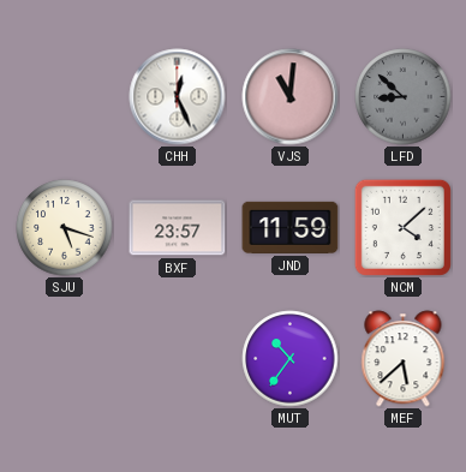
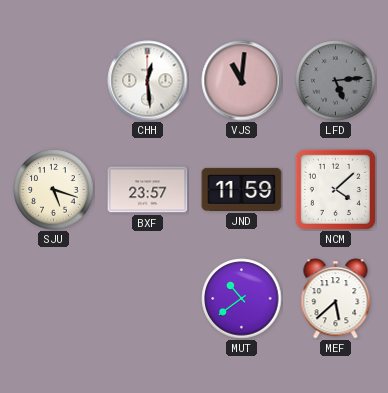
CHH: 12:26 -> 12:29
LFD: 8:52 -> 5:14
MUT: 10:36 -> 10:39
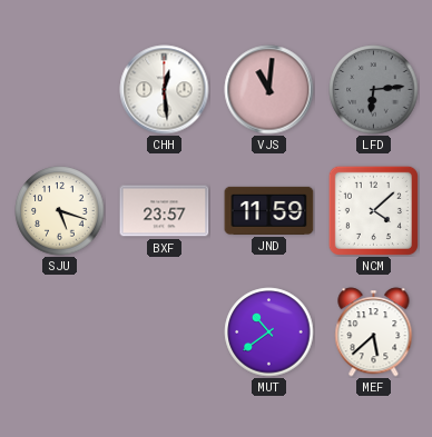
LFD: 5:14 -> 6:14
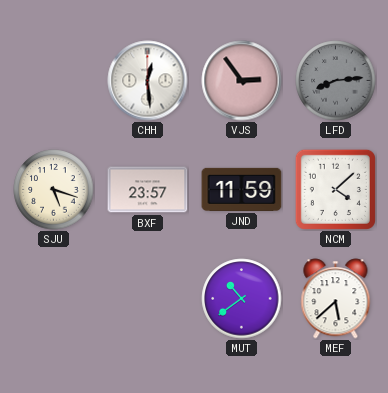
VJS: 11:01 -> 2:54
LFD: 6:14 -> 8:14
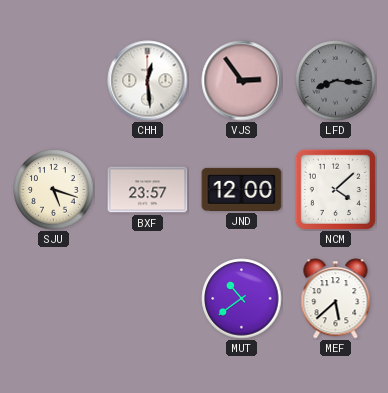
LFD: 8:14 -> 8:16
JND: 11:59 -> 12:00
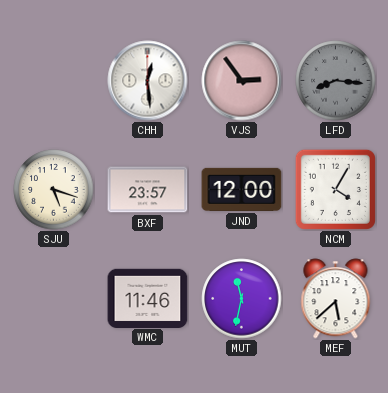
NCM: 4:08 -> 4:05
WMC: none -> 11:46
MUT: 10:39 -> 11:32
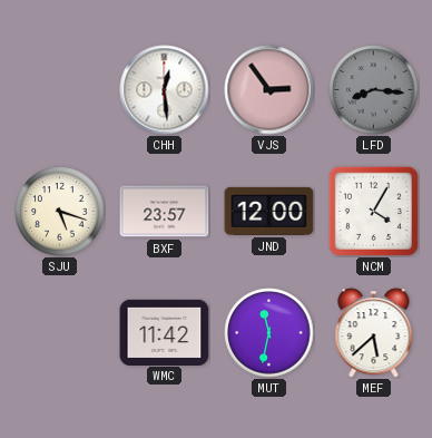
WMC: 11:46 -> 11:42
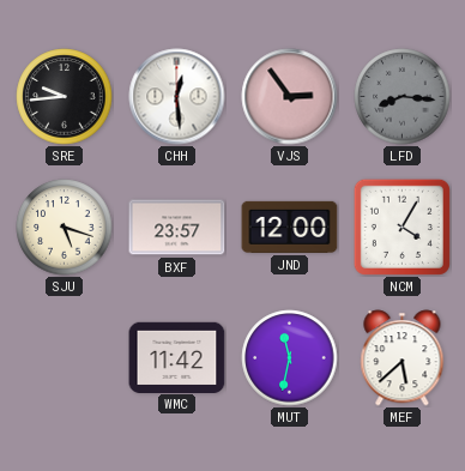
SRE: none -> 9:44
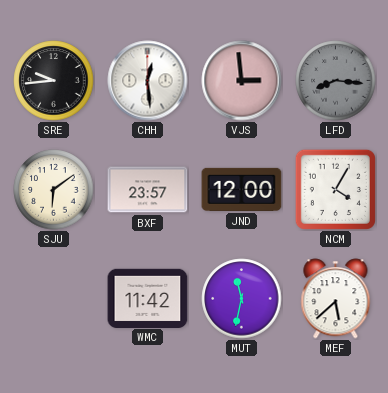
VJS: 2:54 -> 2:59
SJU: 5:18 -> 6:09
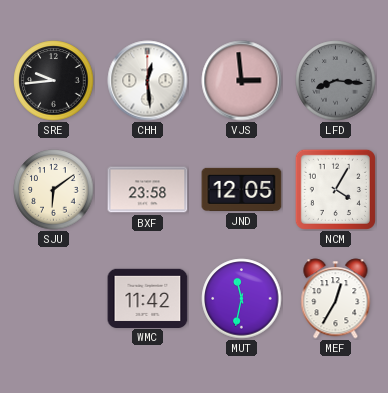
BXF: 23:57 -> 23:58
JND: 12:00 -> 12:05
MEF: 5:38 -> 12:35
